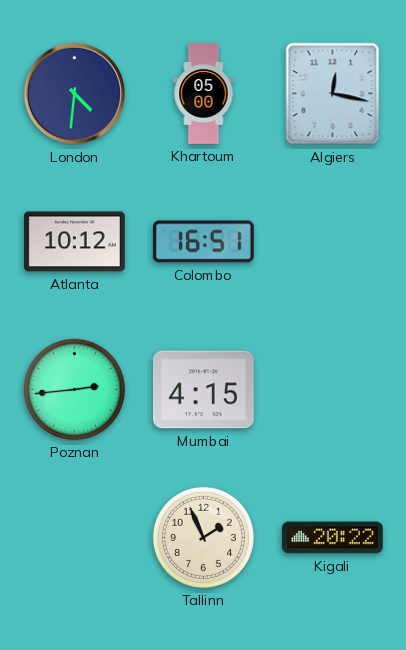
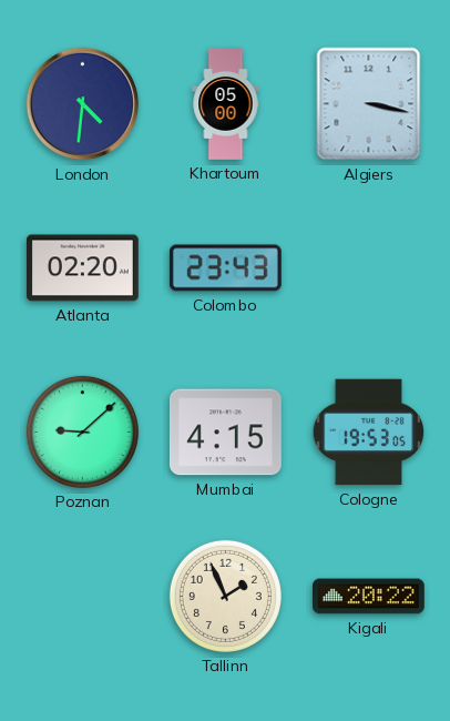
Algiers: 12:17 -> 3:17
Atlanta: 10:12 -> 02:20
Colombo: 16:51 -> 23:43
Poznan: 2:44 -> 9:08
Cologne: none -> 19:53
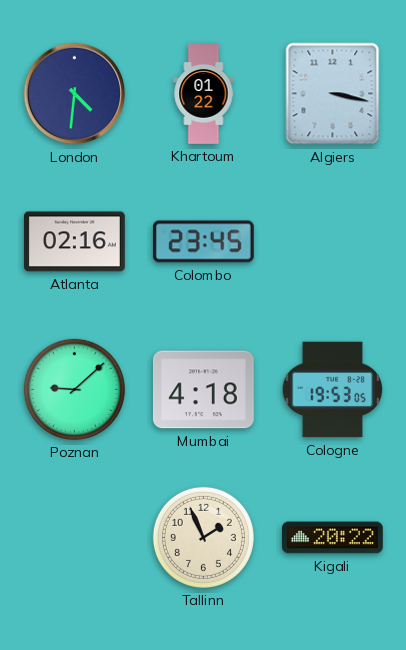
Khartoum: 05:00 -> 01:22
Atlanta: 02:20 -> 02:16
Colombo: 23:43 -> 23:45
Mumbai: 4:15 -> 4:18
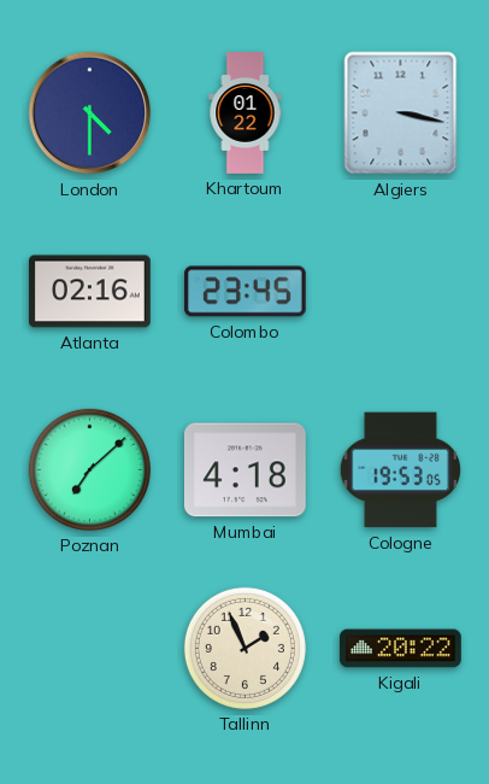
London: 4:31 -> 4:30
Poznan: 9:08 -> 7:08
